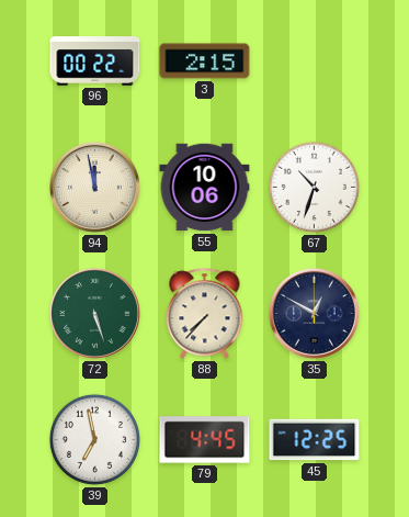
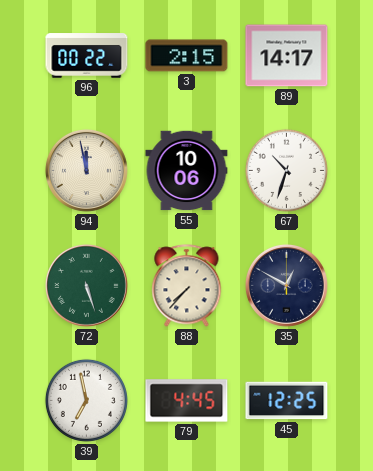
89: none -> 14:17
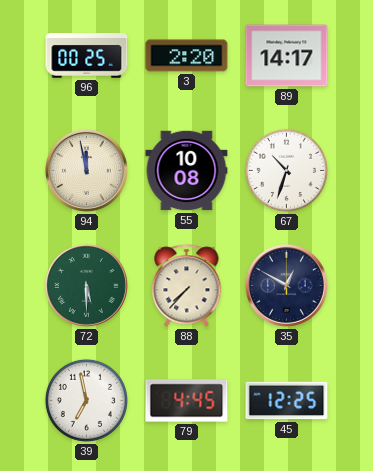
96: 00:22 -> 00:25
3: 2:15 -> 2:20
55: 10:06 -> 10:08
72: 5:27 -> 5:30
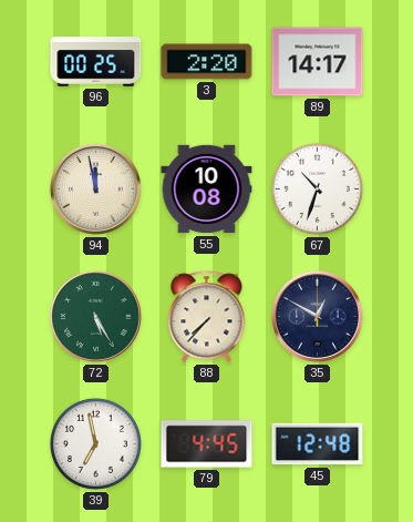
72: 5:30 -> 5:25
45: 12:25 -> 12:48
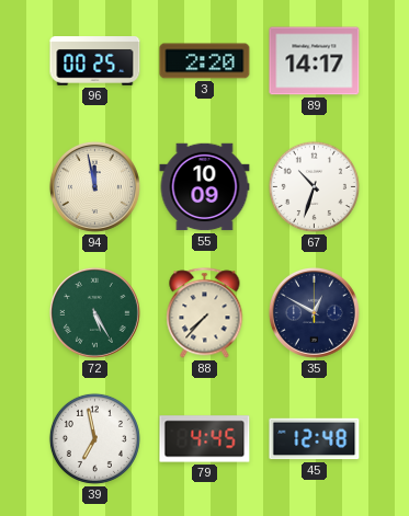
55: 10:08 -> 10:09
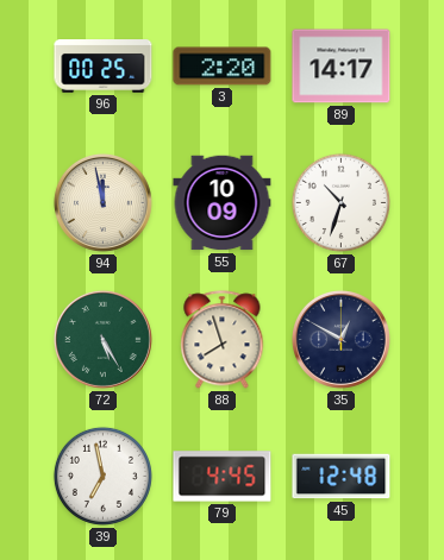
88: 7:37 -> 7:57
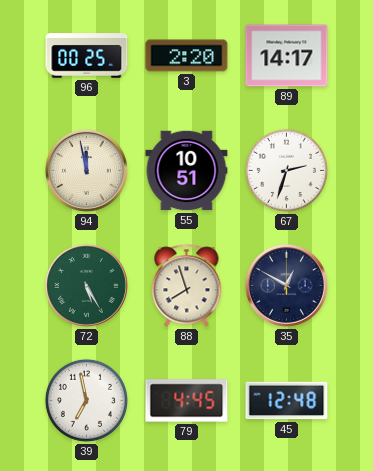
55: 10:09 -> 10:51
67: 10:33 -> 2:33
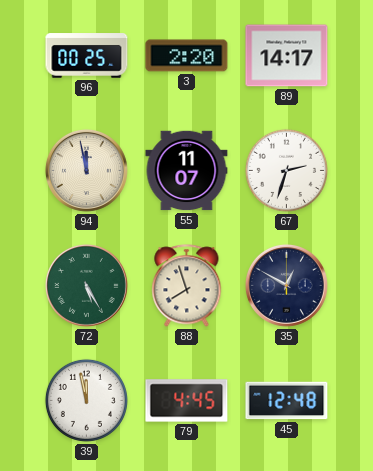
55: 10:51 -> 11:07
39: 6:58 -> 11:58
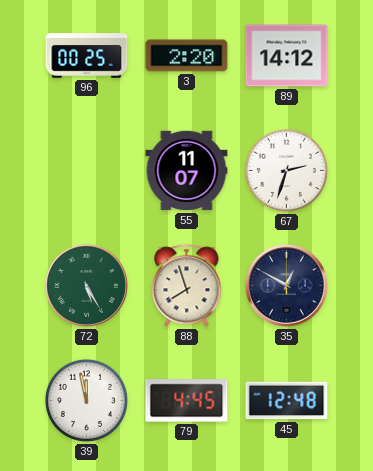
89: 14:17 -> 14:12
94: 11:58 -> none
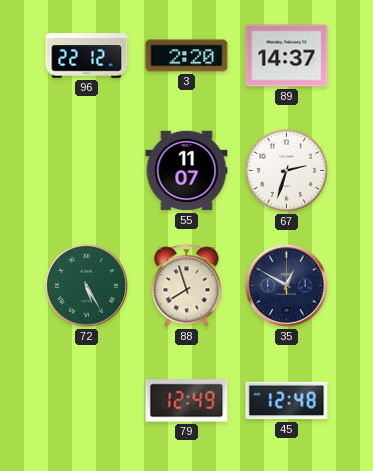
96: 00:25 -> 22:12
89: 14:12 -> 14:37
39: 11:58 -> none
79: 4:45 -> 12:49
